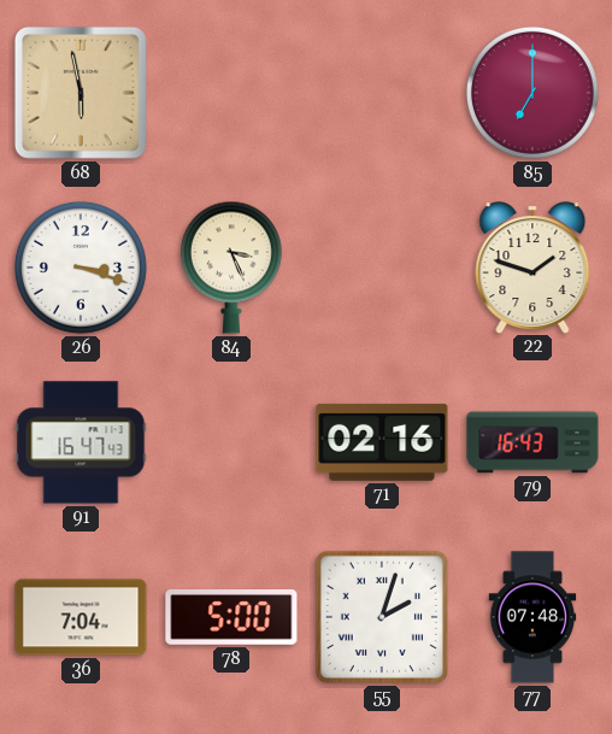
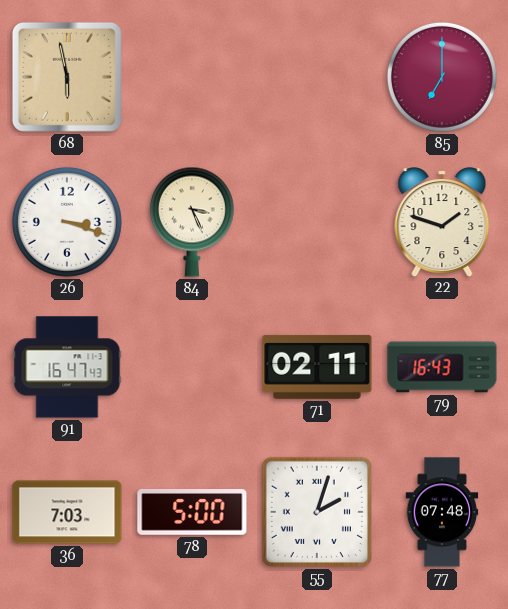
71: 02:16 -> 02:11
36: 7:04 -> 7:03
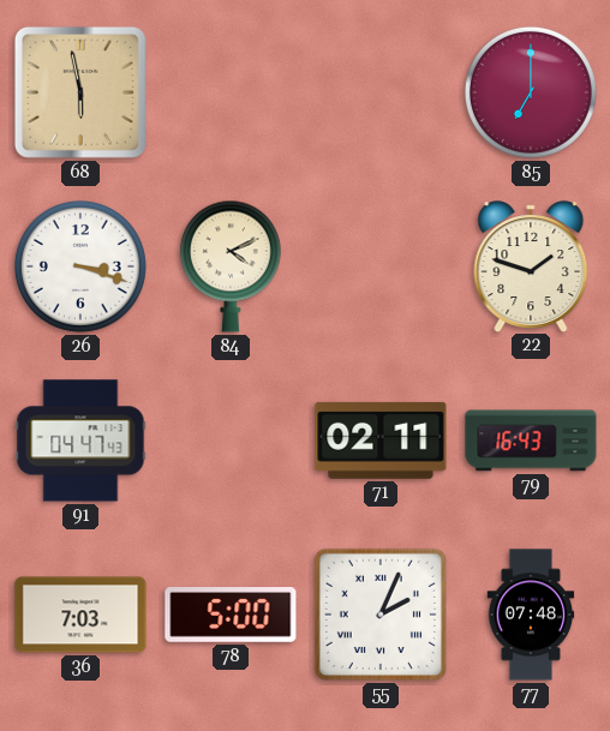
84: 3:26 -> 4:11
91: 16:47 -> 04:47
55: 2:03 -> 2:04
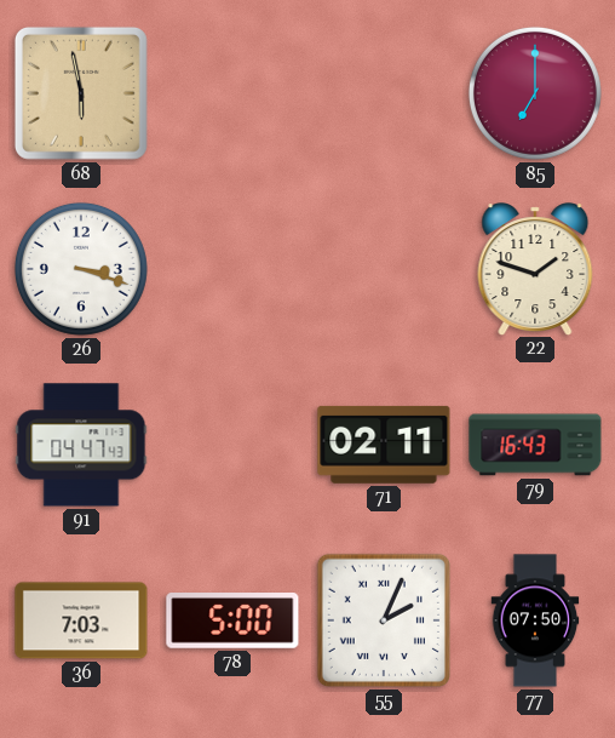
84: 4:11 -> none
77: 07:48 -> 07:50
